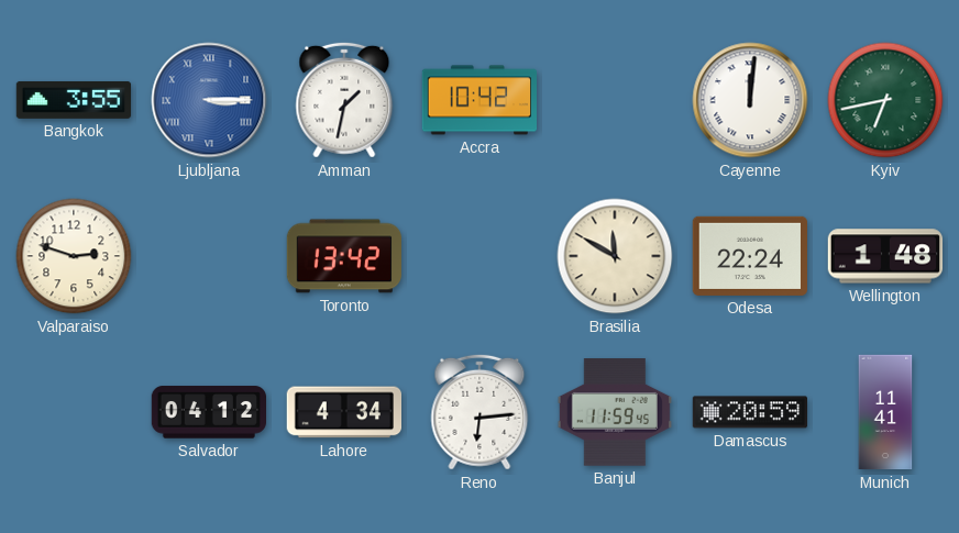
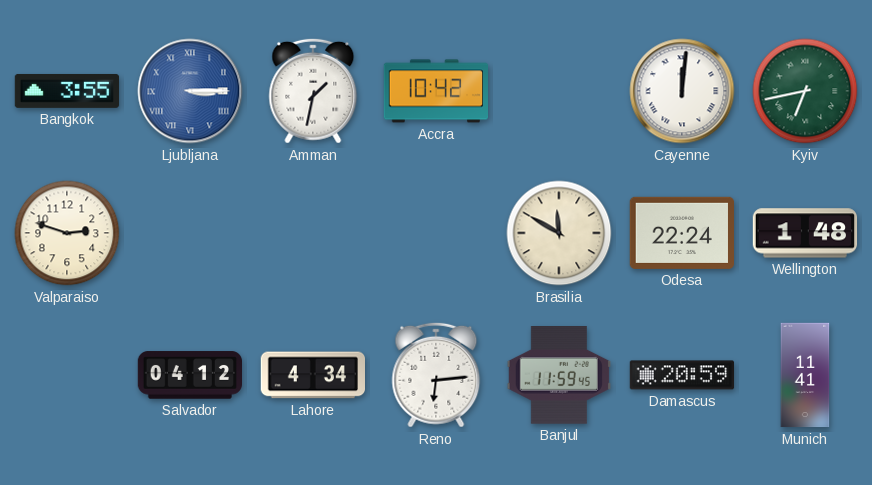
Toronto: 13:42 -> none
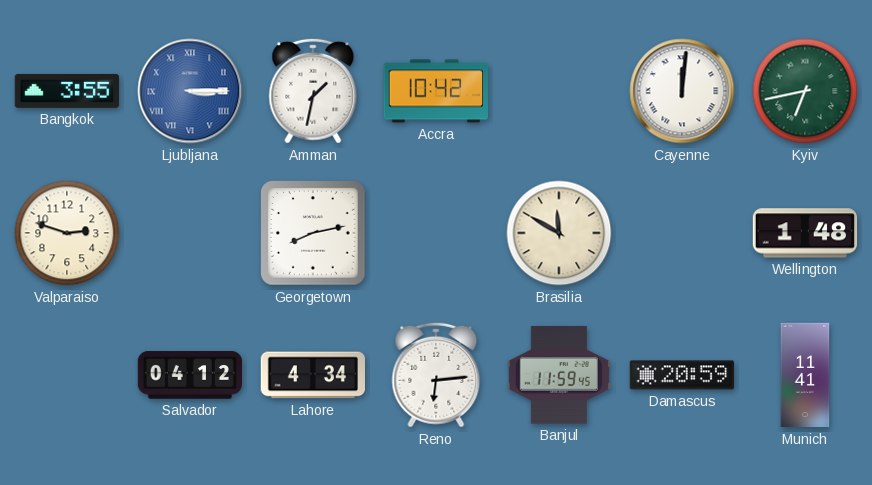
Georgetown: none -> 8:13
Odesa: 22:24 -> none
